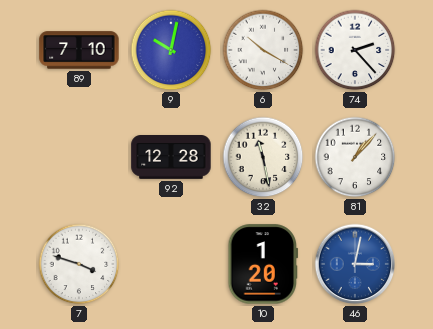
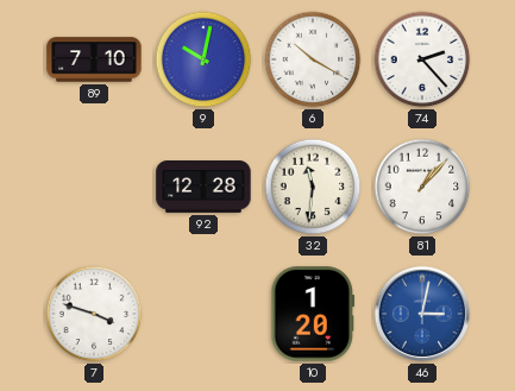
32: 11:28 -> 11:31
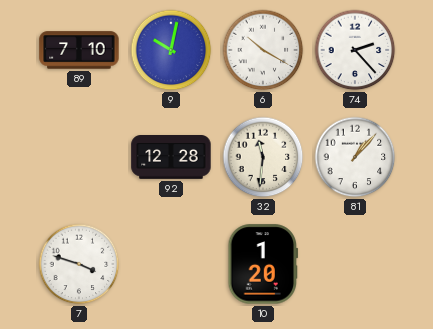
46: 3:02 -> none
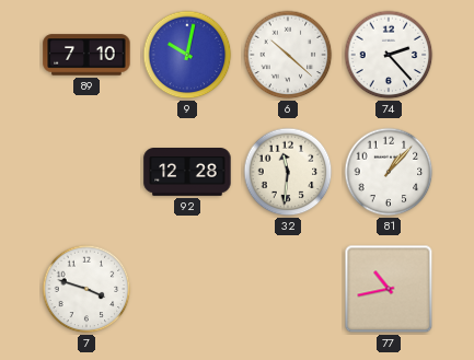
6: 10:20 -> 10:22
10: 1:20 -> none
77: none -> 10:43
